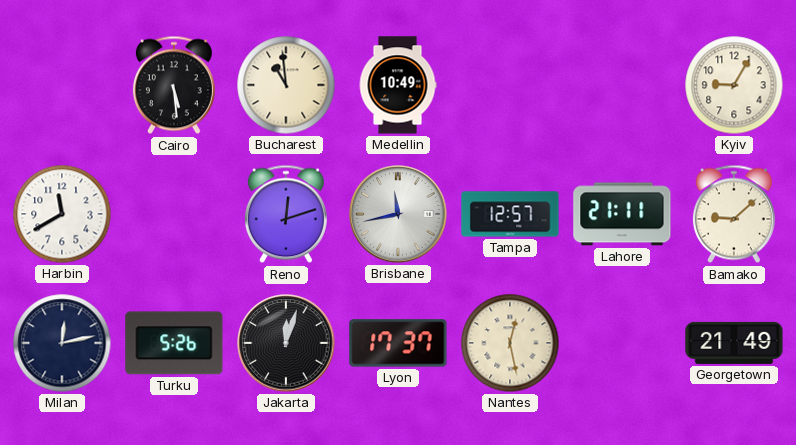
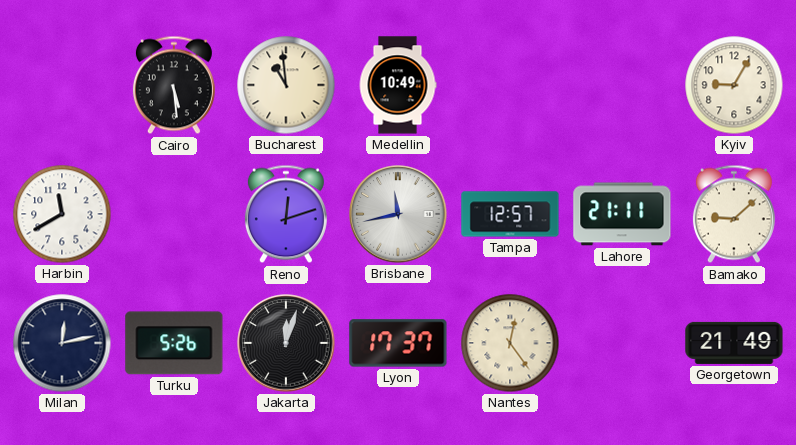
Nantes: 12:28 -> 12:24
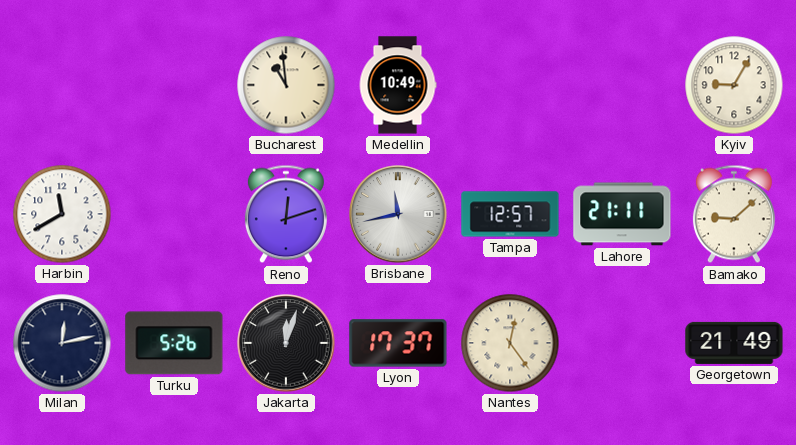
Cairo: 5:29 -> none
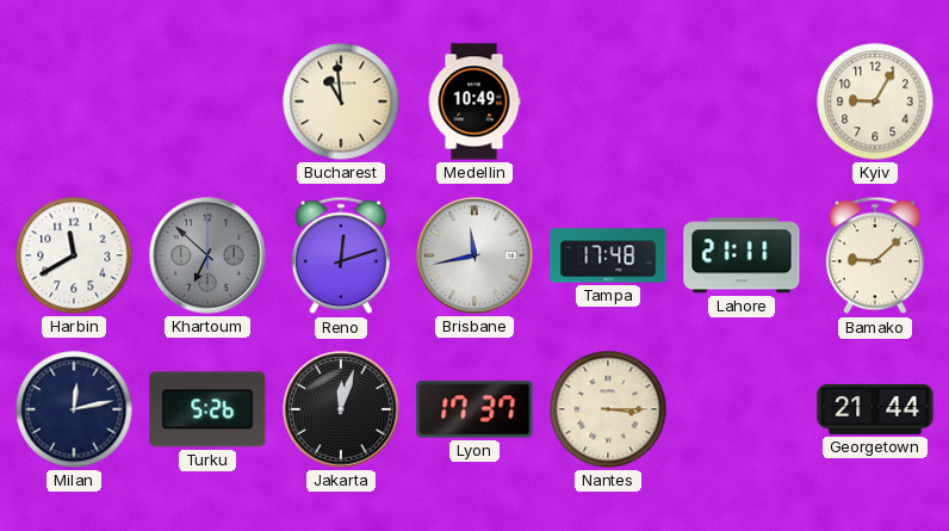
Khartoum: none -> 6:52
Tampa: 12:57 -> 17:48
Nantes: 12:24 -> 3:15
Georgetown: 21:49 -> 21:44
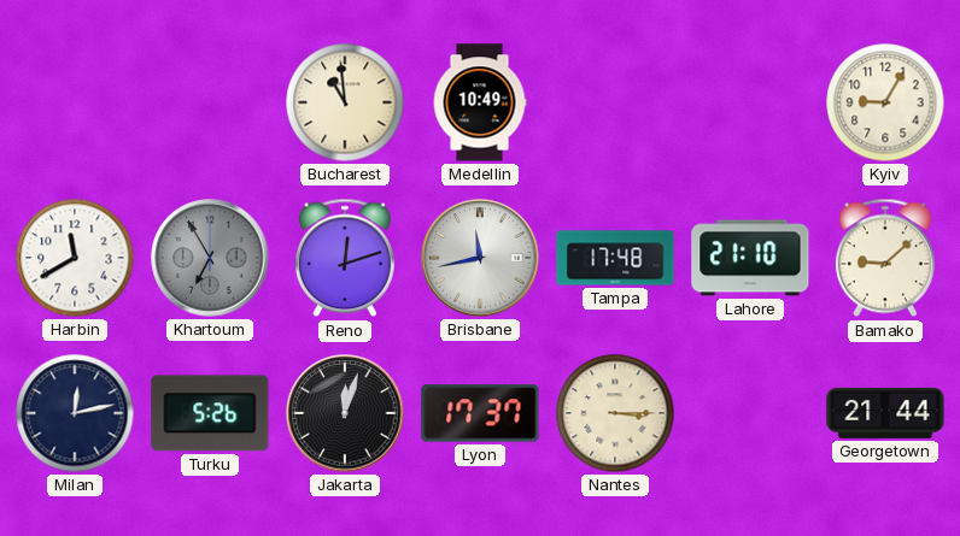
Khartoum: 6:52 -> 6:55
Lahore: 21:11 -> 21:10
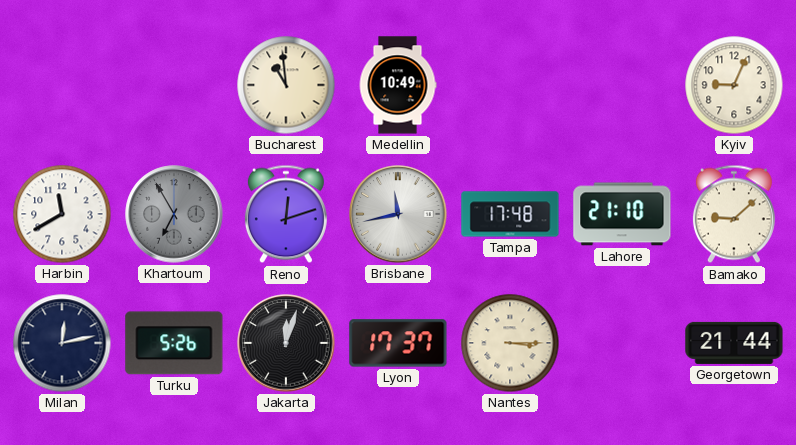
Kyiv: 9:05 -> 9:04
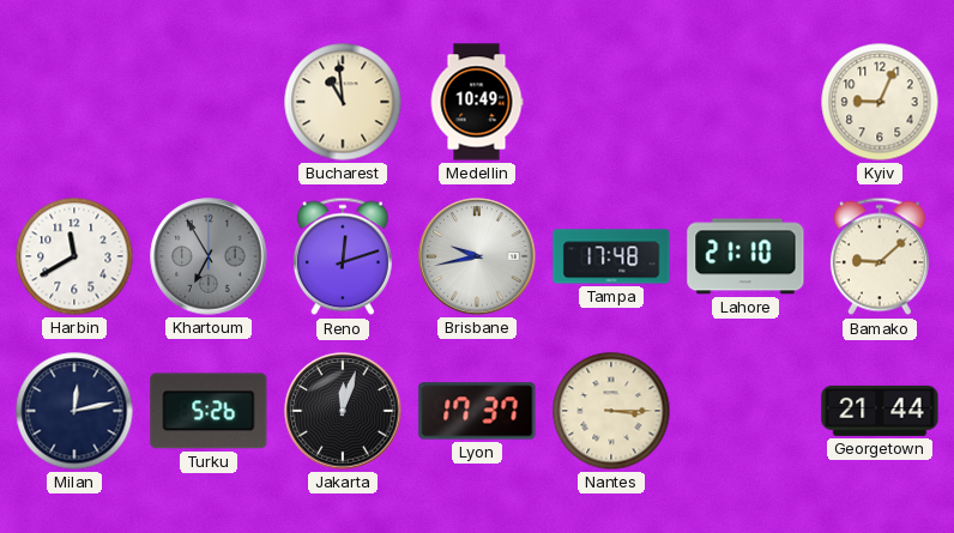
Brisbane: 11:43 -> 9:43
